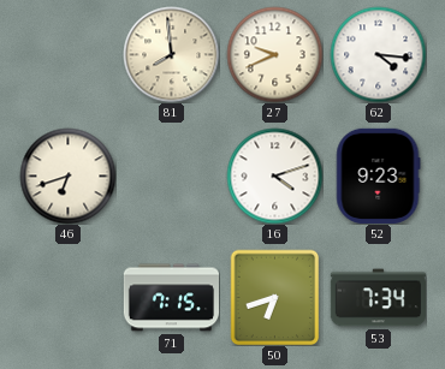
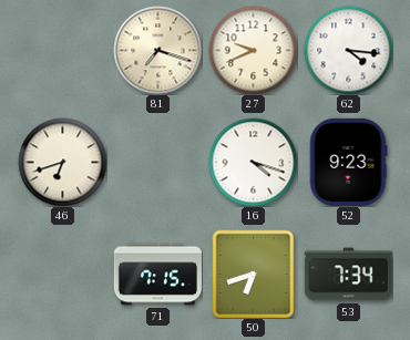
81: 7:59 -> 7:18
16: 4:12 -> 4:18
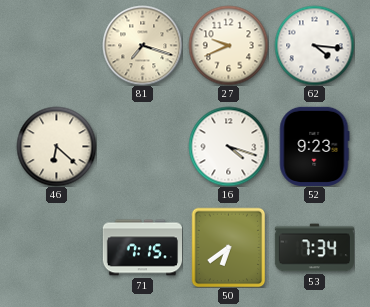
46: 6:42 -> 6:22
50: 6:42 -> 6:39
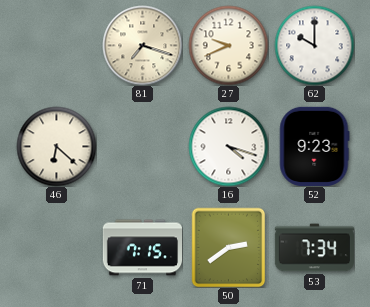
62: 4:16 -> 10:00
50: 6:39 -> 2:39
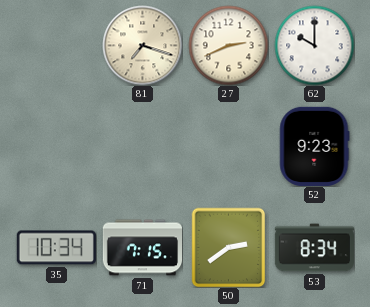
27: 9:41 -> 2:41
46: 6:22 -> none
16: 4:18 -> none
35: none -> 10:34
53: 7:34 -> 8:34
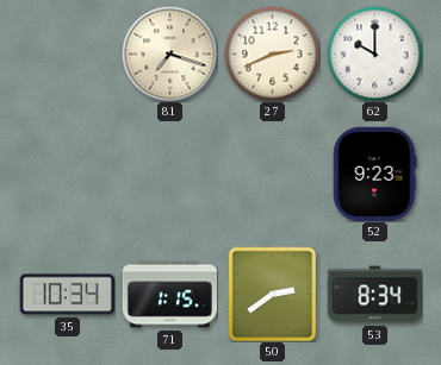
71: 7:15 -> 1:15
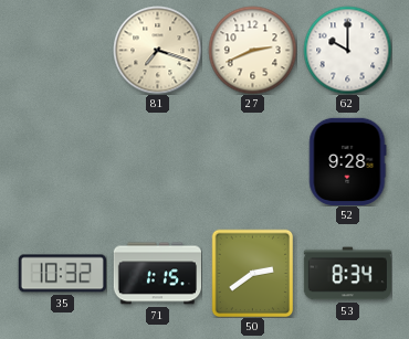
52: 9:23 -> 9:28
35: 10:34 -> 10:32
